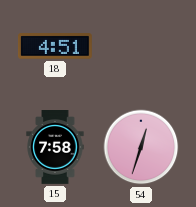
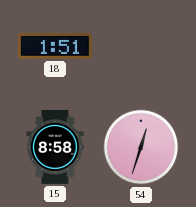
18: 4:51 -> 1:51
15: 7:58 -> 8:58
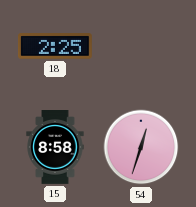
18: 1:51 -> 2:25
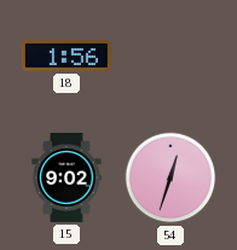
18: 2:25 -> 1:56
15: 8:58 -> 9:02
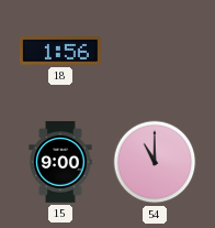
15: 9:02 -> 9:00
54: 12:33 -> 11:00
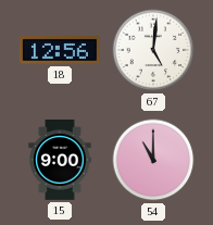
18: 1:56 -> 12:56
67: none -> 5:01
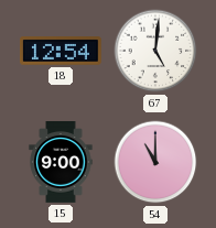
18: 12:56 -> 12:54
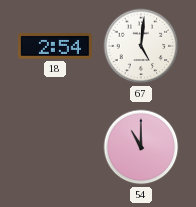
18: 12:54 -> 2:54
15: 9:00 -> none
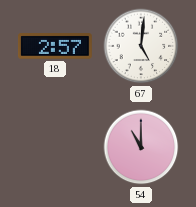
18: 2:54 -> 2:57
